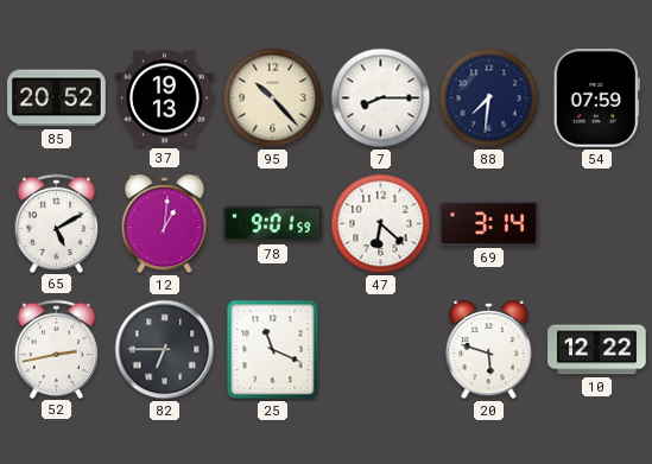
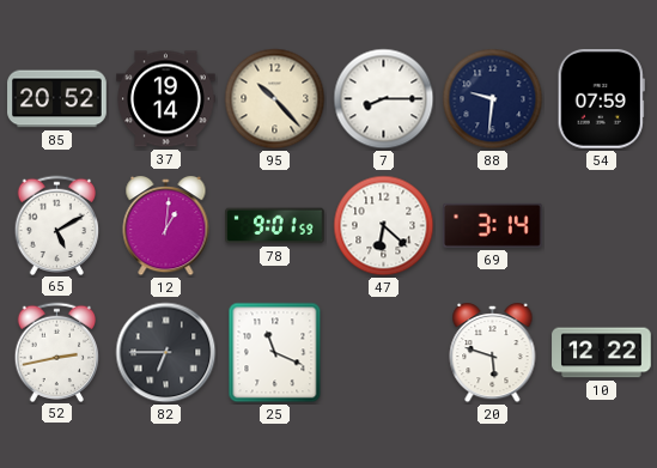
37: 19:13 -> 19:14
88: 7:31 -> 9:31
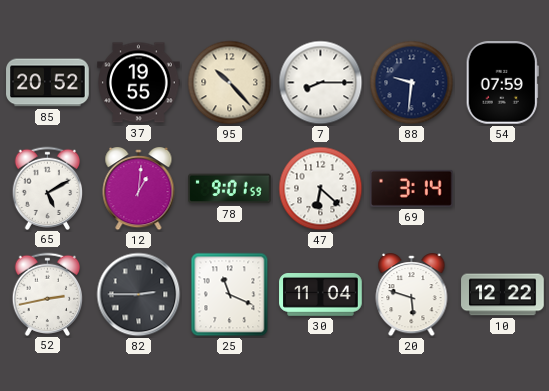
37: 19:14 -> 19:55
82: 6:45 -> 2:45
30: none -> 11:04
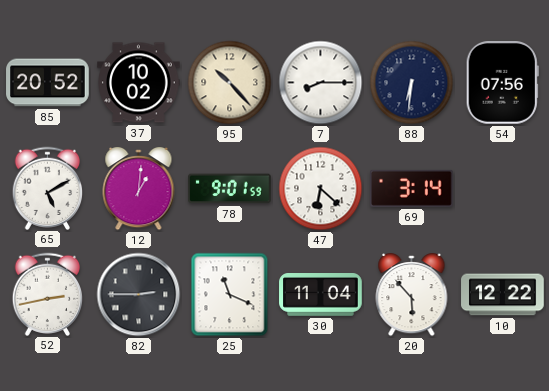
37: 19:55 -> 10:02
88: 9:31 -> 6:31
54: 07:59 -> 07:56
20: 5:48 -> 5:53
